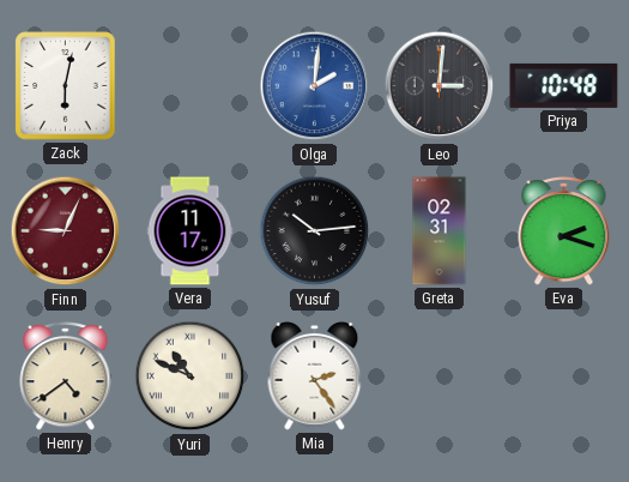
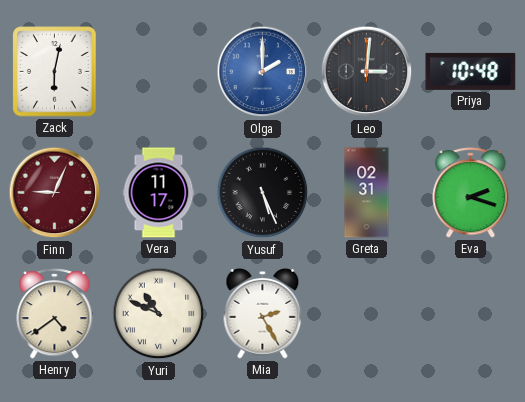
Olga: 2:01 -> 2:00
Yusuf: 10:14 -> 5:26
Mia: 2:24 -> 2:25
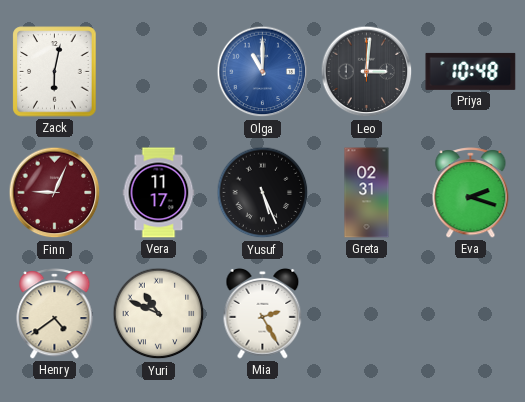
Olga: 2:00 -> 11:00
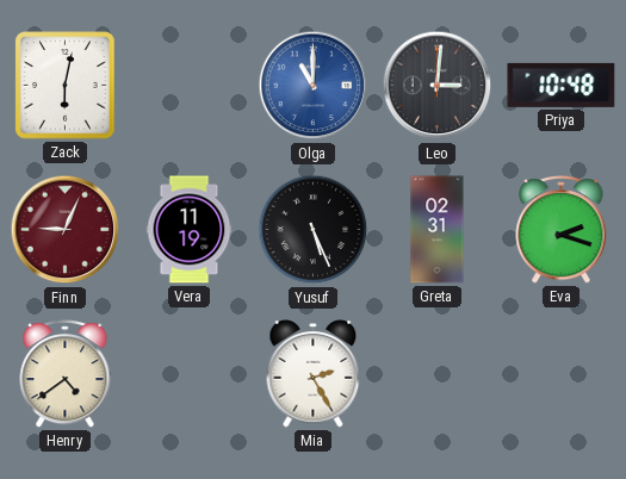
Vera: 11:17 -> 11:19
Yuri: 10:49 -> none
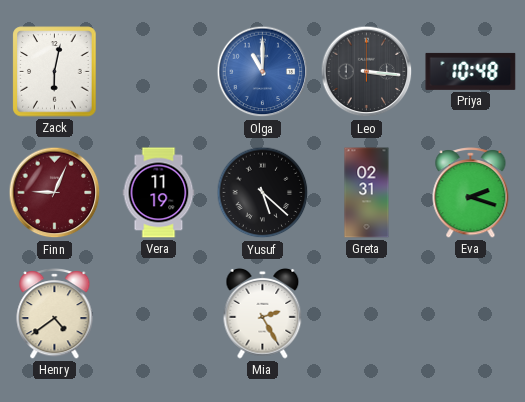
Leo: 3:01 -> 3:16
Yusuf: 5:26 -> 5:22
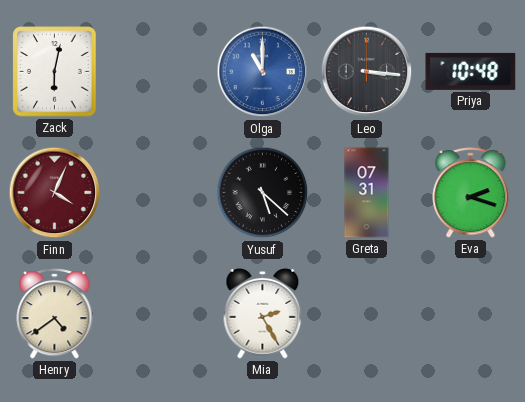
Finn: 9:04 -> 4:04
Vera: 11:19 -> none
Greta: 02:31 -> 07:31
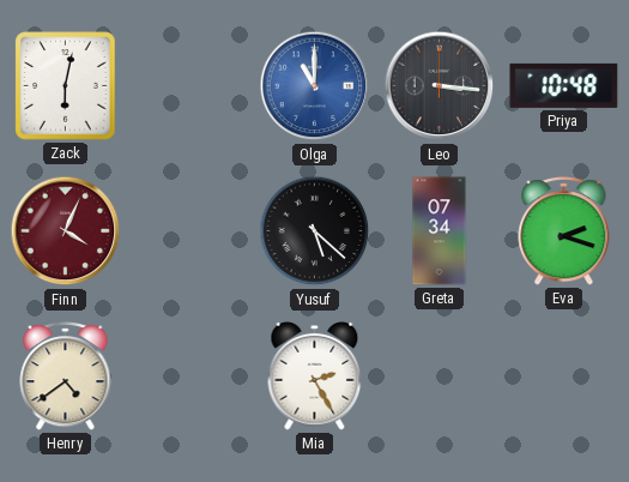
Greta: 07:31 -> 07:34
